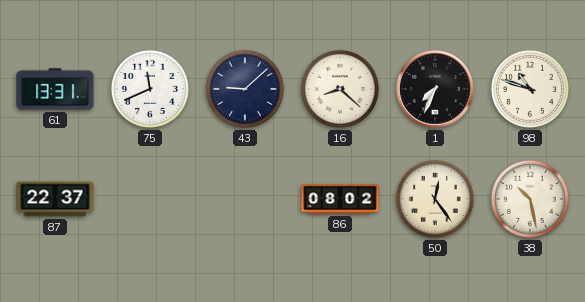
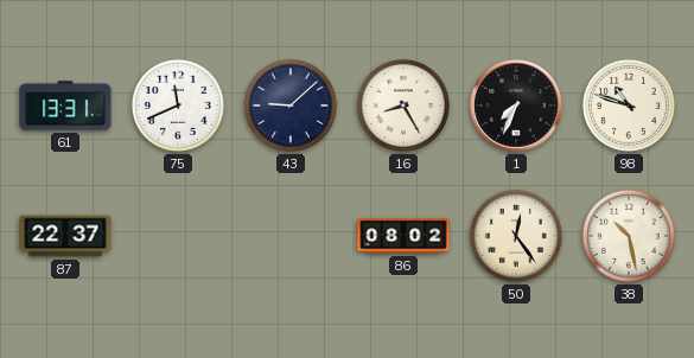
16: 8:22 -> 8:25
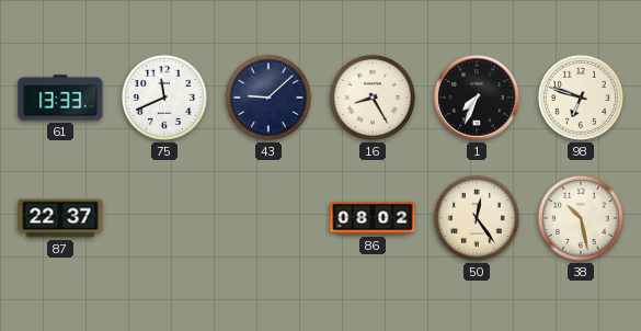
61: 13:31 -> 13:33
98: 10:48 -> 6:48
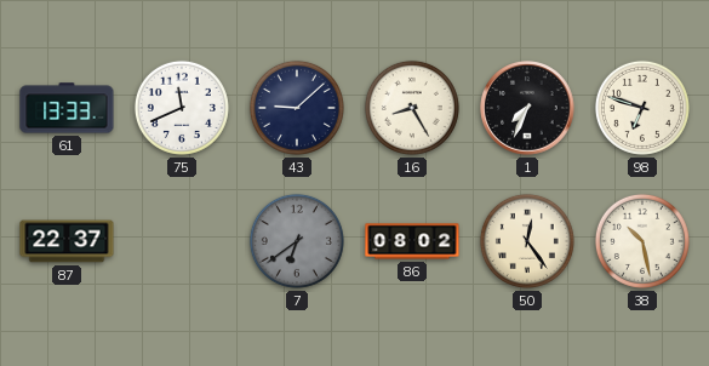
7: none -> 6:39
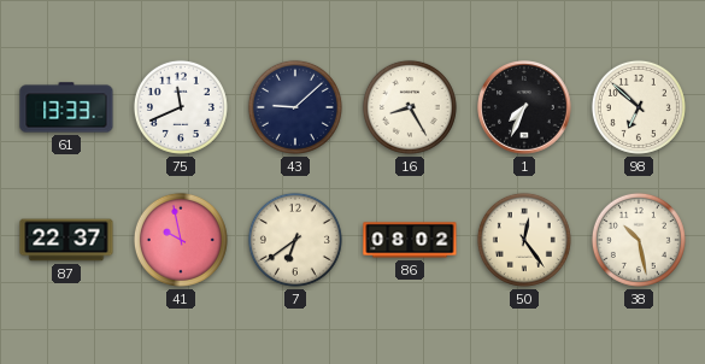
98: 6:48 -> 6:52
41: none -> 9:58
7 dial: grey -> cream
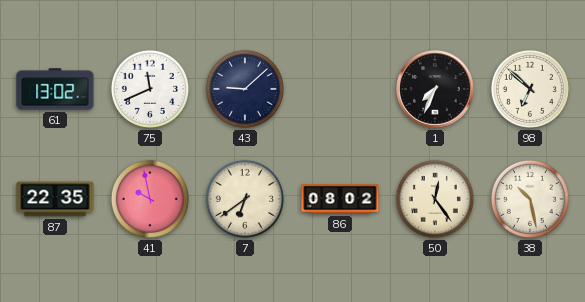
61: 13:33 -> 13:02
16: 8:25 -> none
87: 22:37 -> 22:35
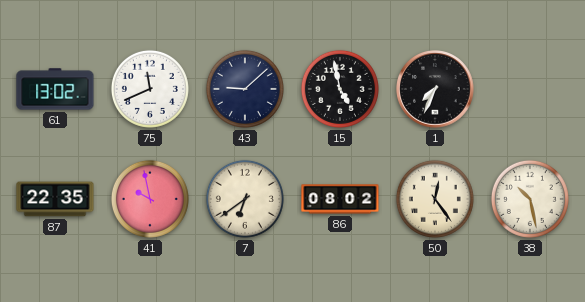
15: none -> 4:58
98: 6:52 -> none
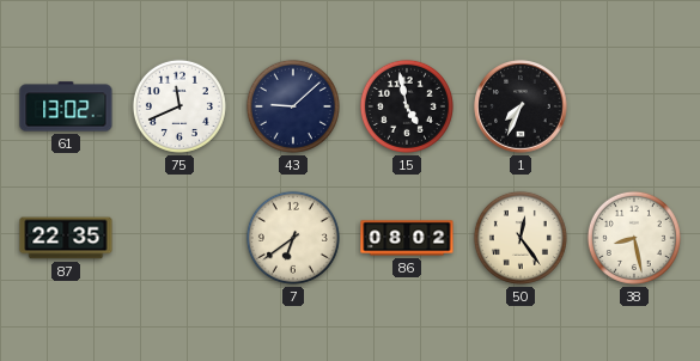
41: 9:58 -> none
38: 10:28 -> 8:28
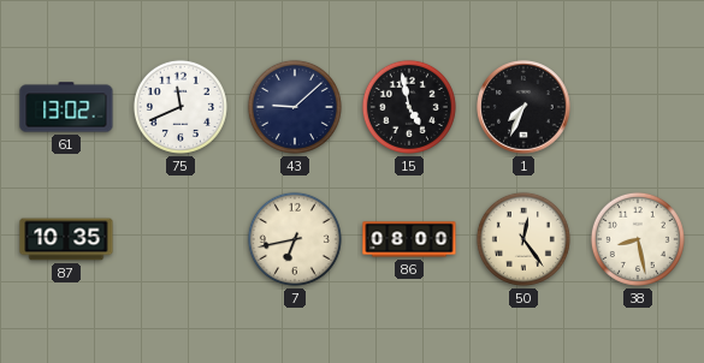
87: 22:35 -> 10:35
7: 6:39 -> 6:43
86: 08:02 -> 08:00
